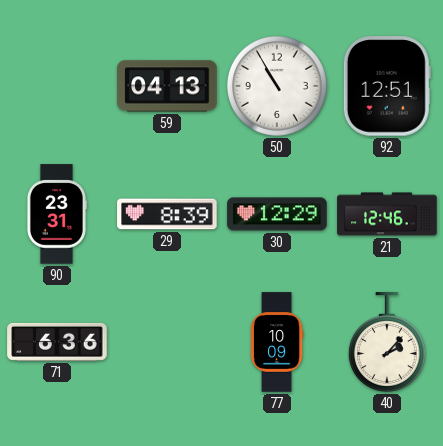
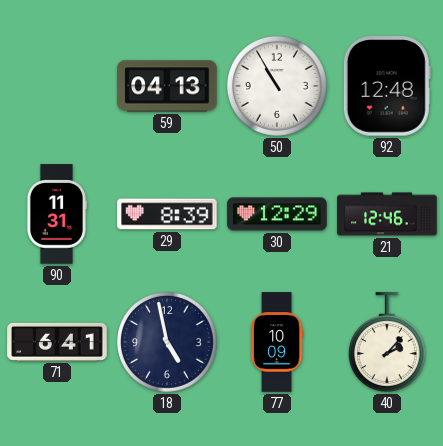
92: 12:51 -> 12:48
90: 23:31 -> 11:31
71: 6:36 -> 6:41
18: none -> 4:58
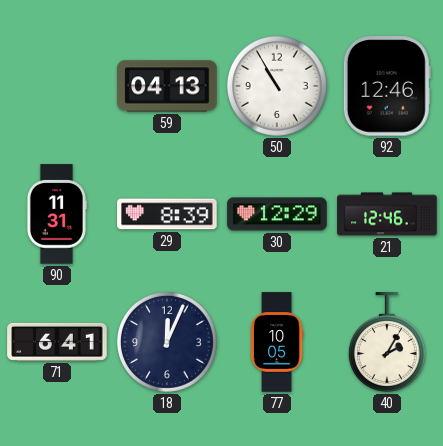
92: 12:48 -> 12:46
18: 4:58 -> 12:04
77: 10:09 -> 10:05
40: 2:07 -> 2:05
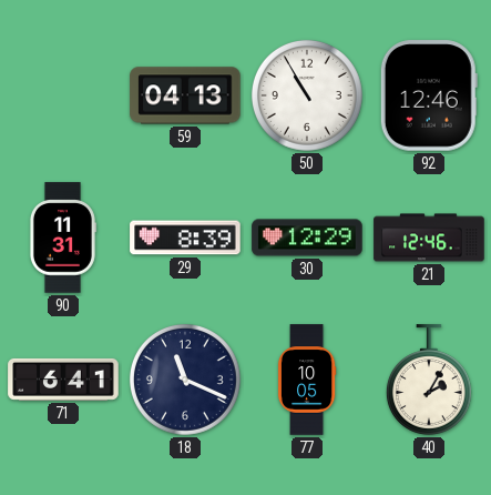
18: 12:04 -> 11:19
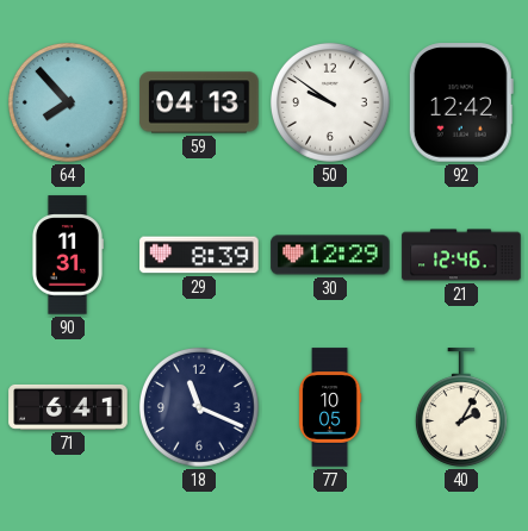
64: none -> 7:53
50: 10:55 -> 9:51
92: 12:46 -> 12:42
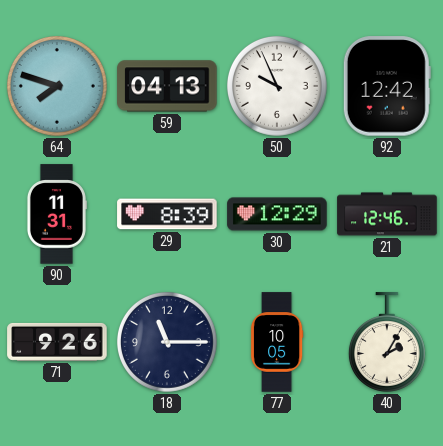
64: 7:53 -> 7:48
50: 9:51 -> 9:56
71: 6:41 -> 9:26
18: 11:19 -> 11:15
